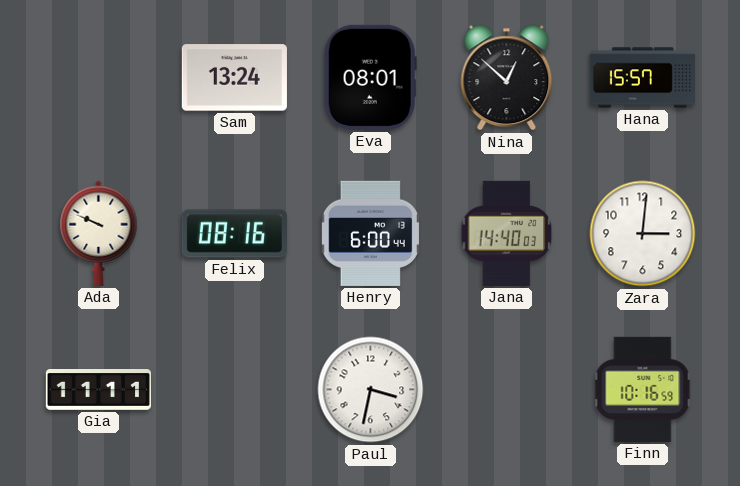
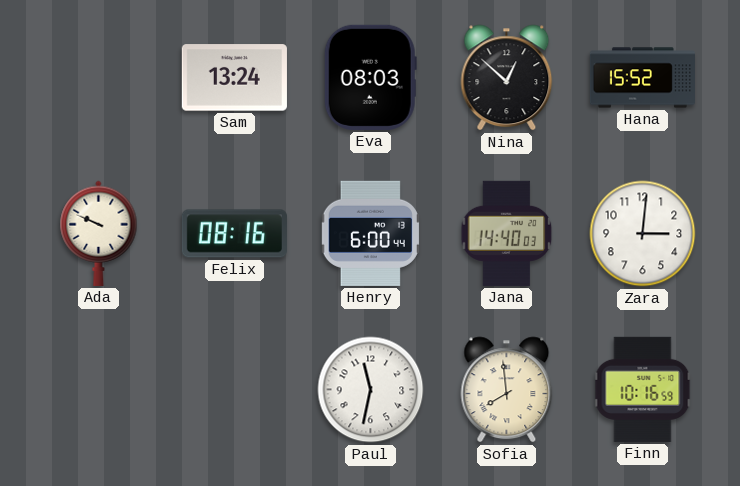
Eva: 08:01 -> 08:03
Hana: 15:57 -> 15:52
Gia: 11:11 -> none
Paul: 3:32 -> 11:32
Sofia: none -> 7:59
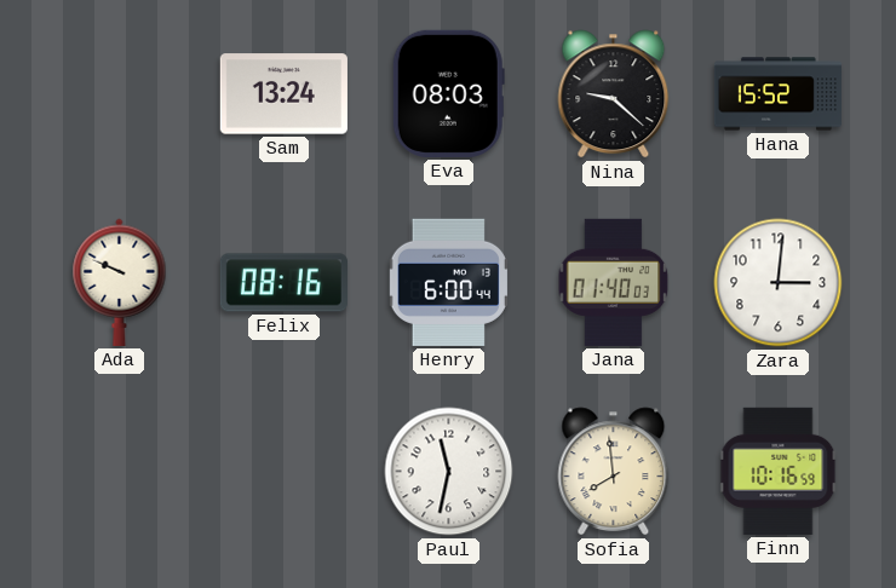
Nina: 12:52 -> 9:22
Jana: 14:40 -> 01:40
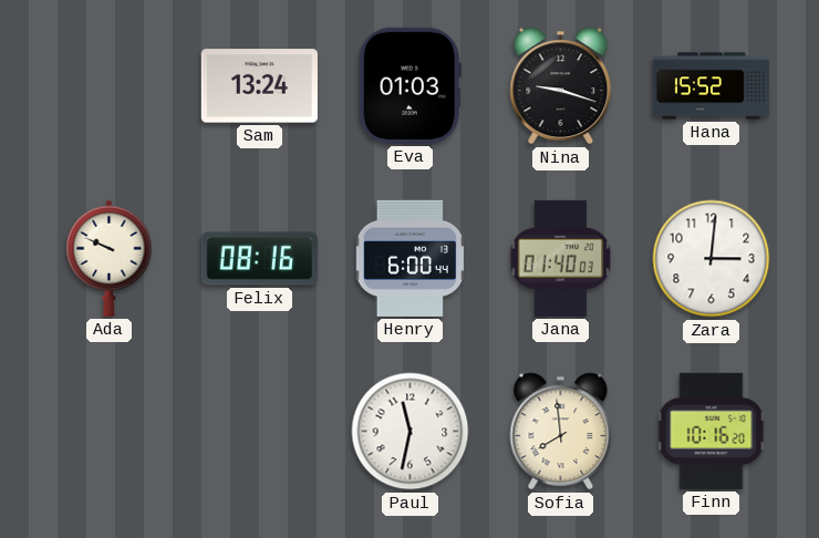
Eva: 08:03 -> 01:03
Nina: 9:22 -> 9:18
Finn: 10:16:59 -> 10:16:20
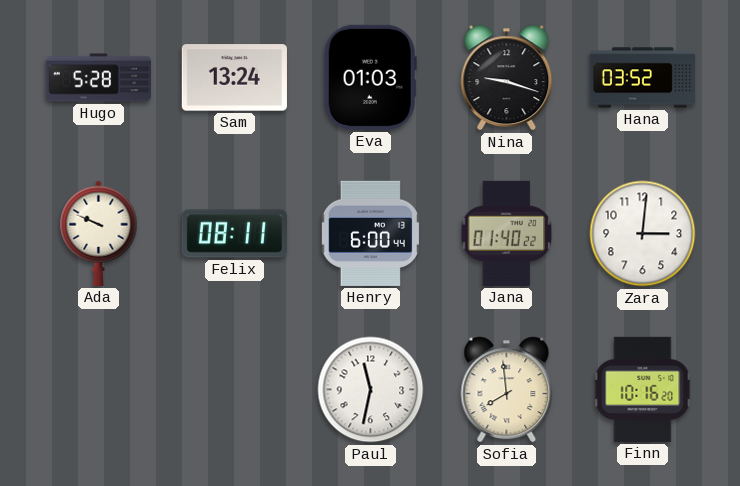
Hugo: none -> 5:28
Hana: 15:52 -> 03:52
Felix: 08:16 -> 08:11
Jana: 01:40:03 -> 01:40:22
